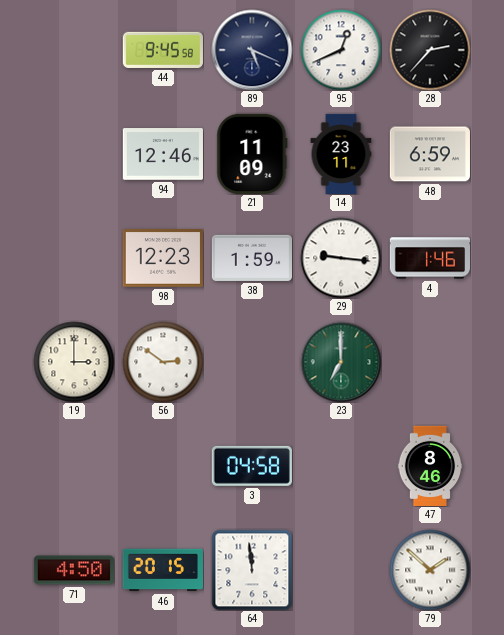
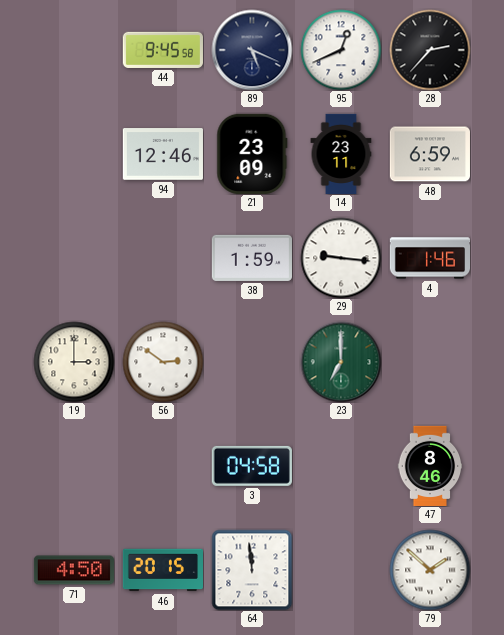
21: 11:09 -> 23:09
98: 12:23 -> none
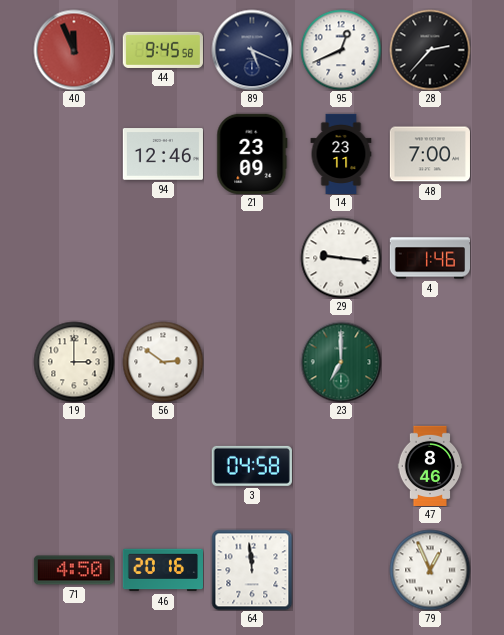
40: none -> 11:56
48: 6:59 -> 7:00
38: 1:59 -> none
46: 20:15 -> 20:16
79: 1:52 -> 12:56
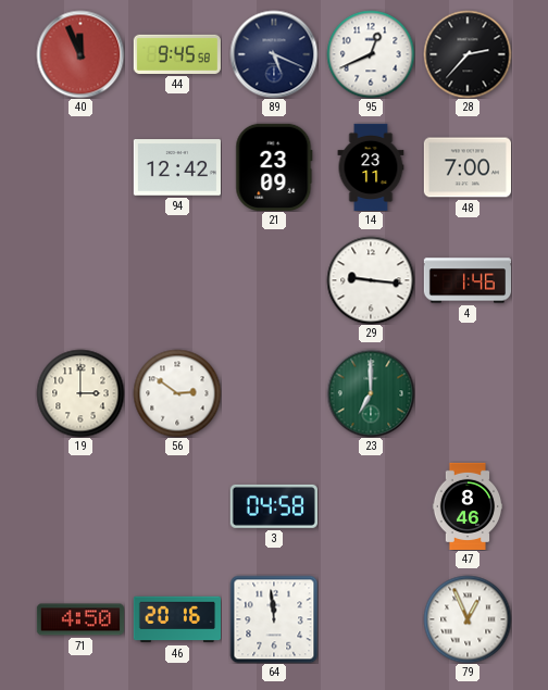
94: 12:46 -> 12:42
